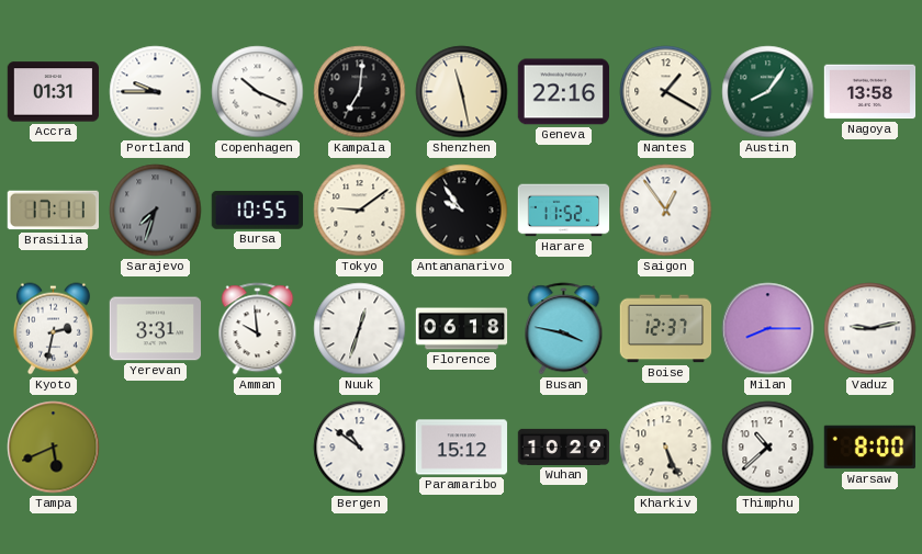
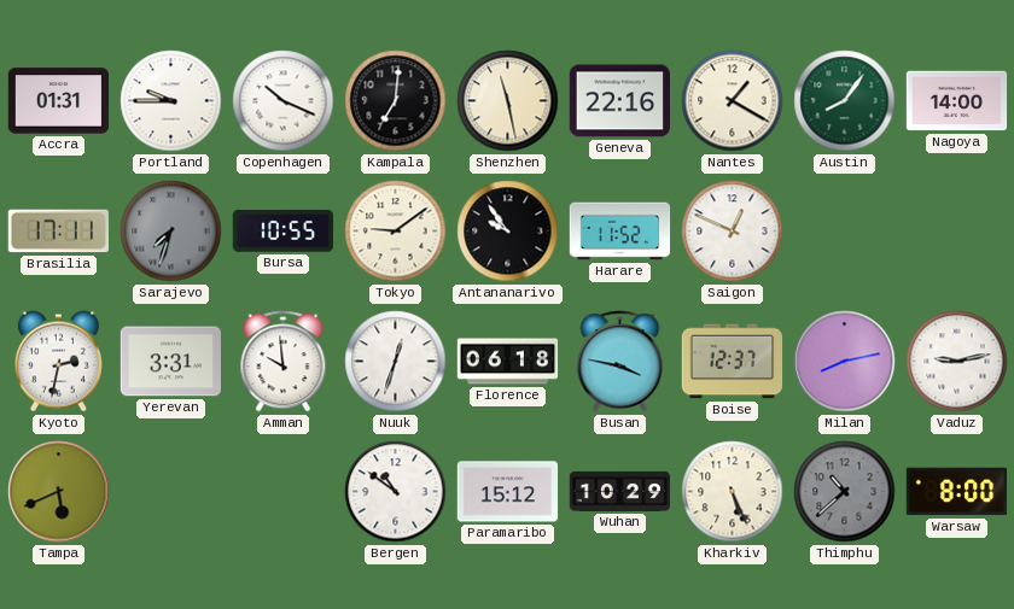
Nagoya: 13:58 -> 14:00
Saigon: 12:54 -> 12:49
Milan: 8:15 -> 8:13
Thimphu dial: white -> grey
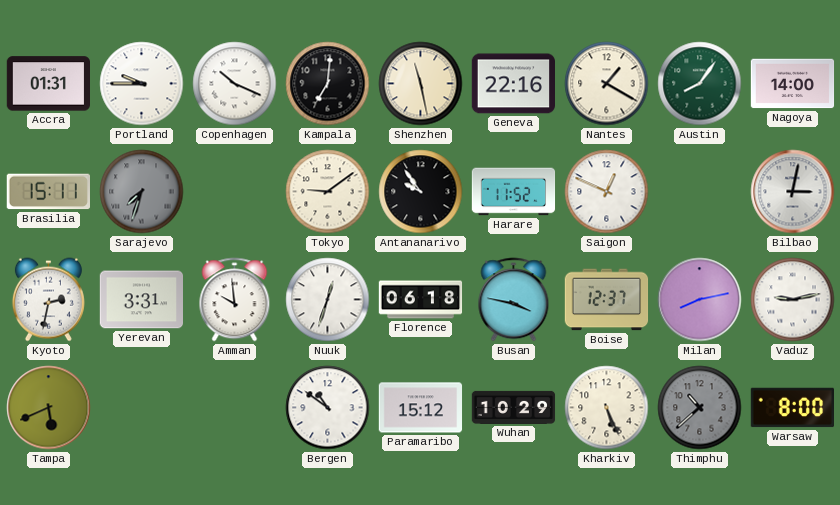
Brasilia: 17:11 -> 15:11
Bursa: 10:55 -> none
Bilbao: none -> 3:02
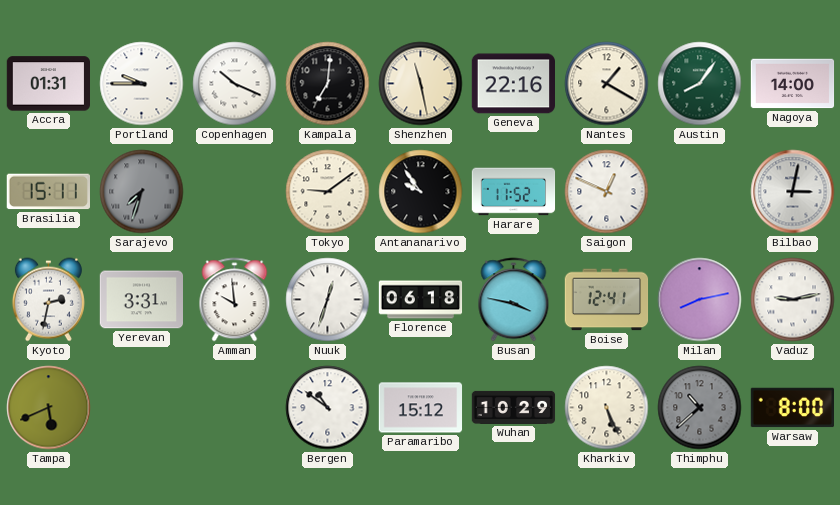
Boise: 12:37 -> 12:41
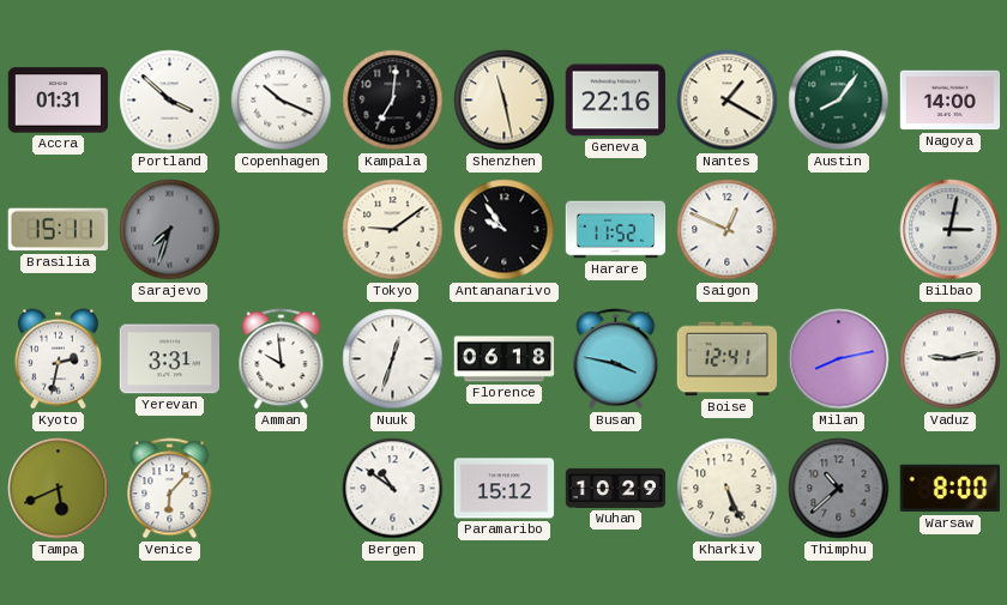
Portland: 9:45 -> 3:52
Venice: none -> 6:07
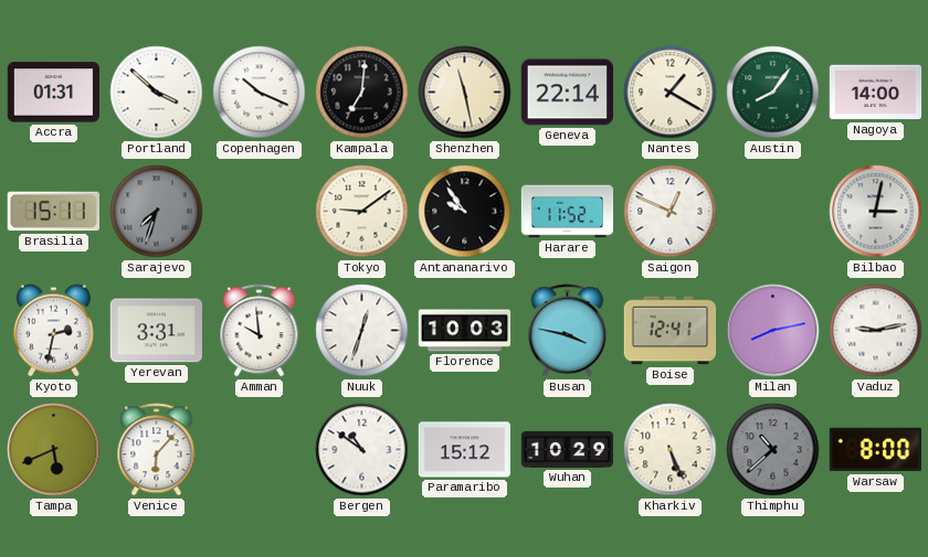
Geneva: 22:16 -> 22:14
Florence: 06:18 -> 10:03
